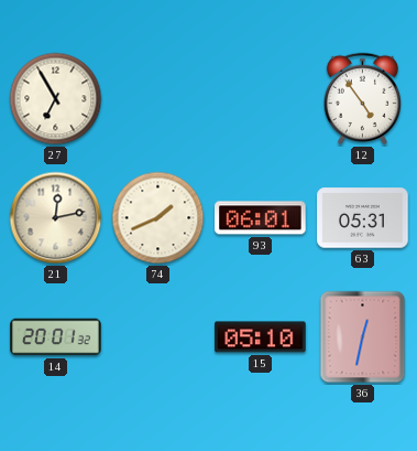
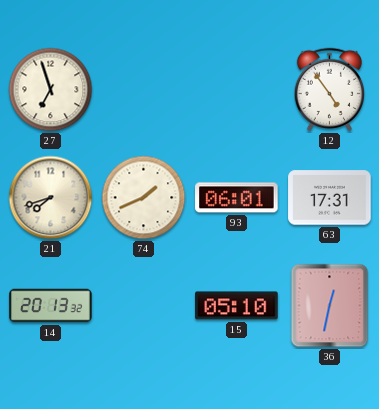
27: 6:55 -> 6:57
21: 12:13 -> 7:42
63: 05:31 -> 17:31
14: 20:01 -> 20:13
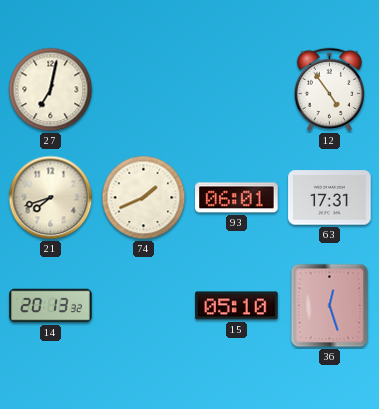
27: 6:57 -> 7:02
36: 12:32 -> 12:27
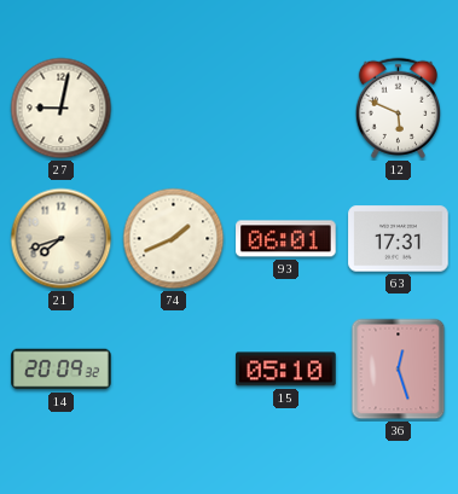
27: 7:02 -> 9:02
12: 4:54 -> 5:49
14: 20:13 -> 20:09
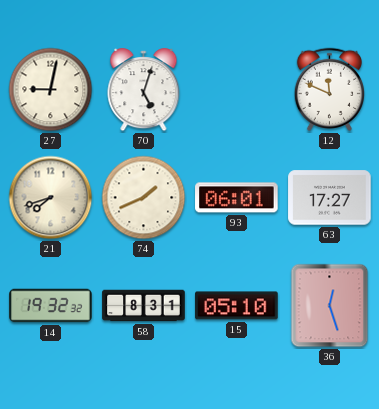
70: none -> 5:03
12: 5:49 -> 11:49
63: 17:31 -> 17:27
14: 20:09 -> 19:32
58: none -> 8:31
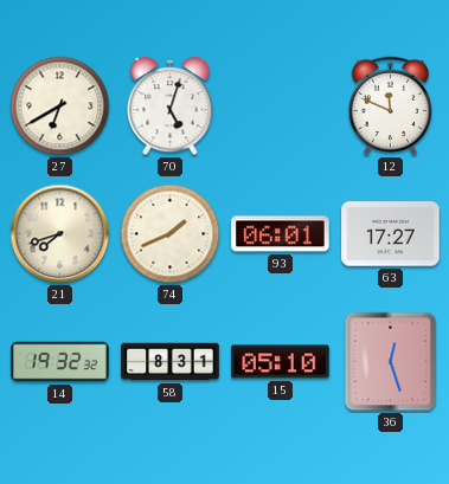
27: 9:02 -> 6:40
